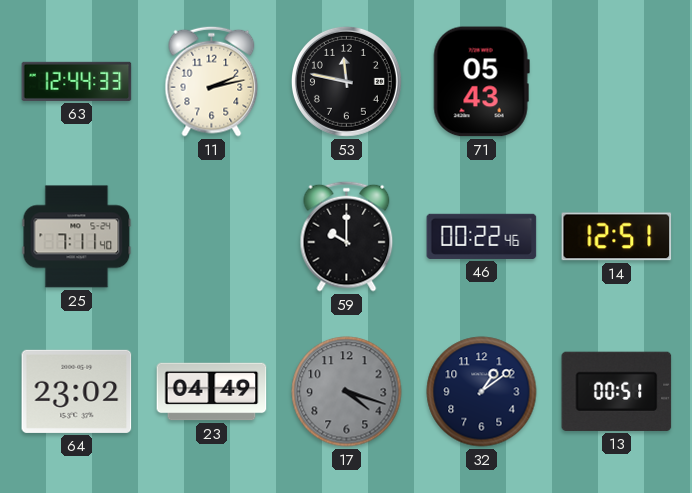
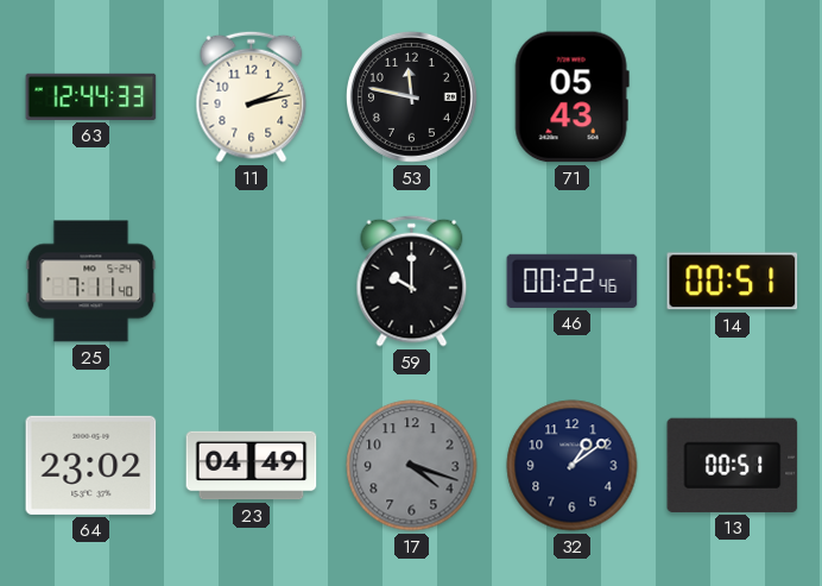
14: 12:51 -> 00:51
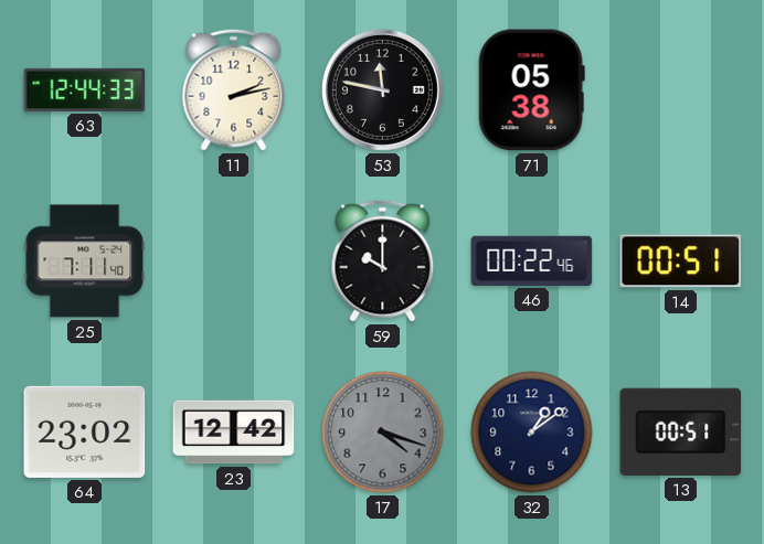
71: 05:43 -> 05:38
23: 04:49 -> 12:42
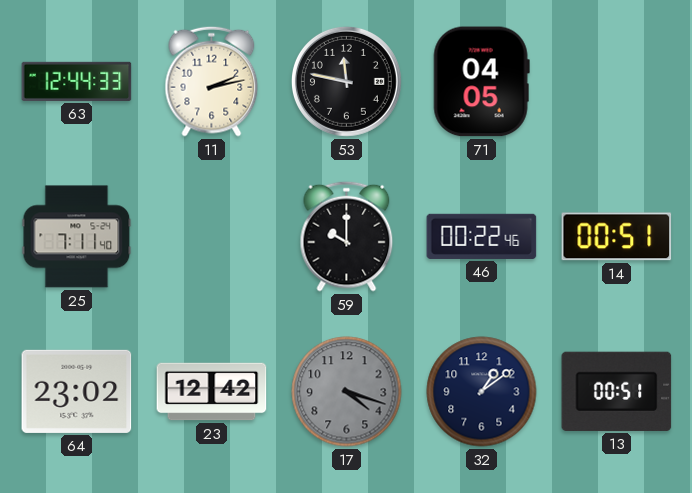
71: 05:38 -> 04:05
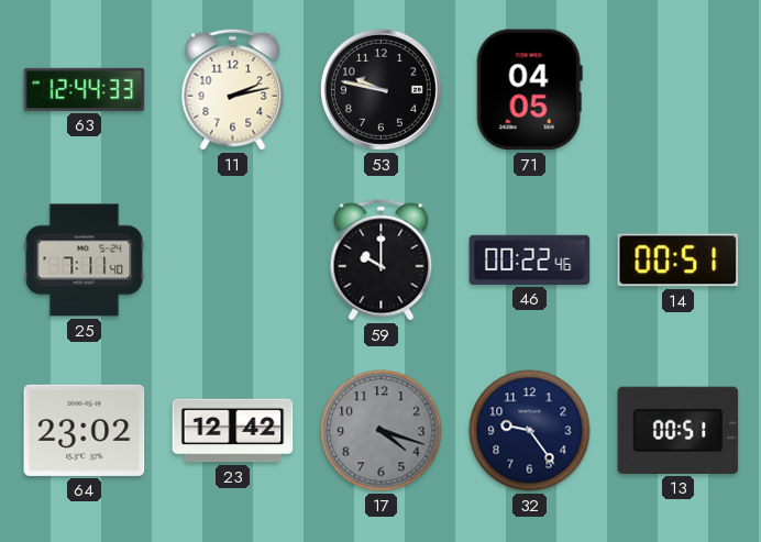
53: 11:47 -> 9:47
32: 1:09 -> 9:24
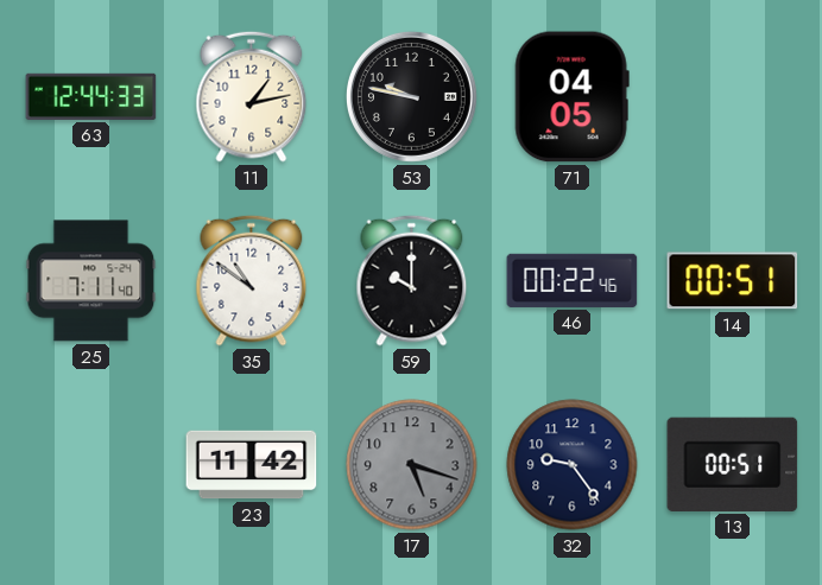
11: 2:13 -> 1:13
35: none -> 10:51
64: 23:02 -> none
23: 12:42 -> 11:42
17: 4:18 -> 5:18
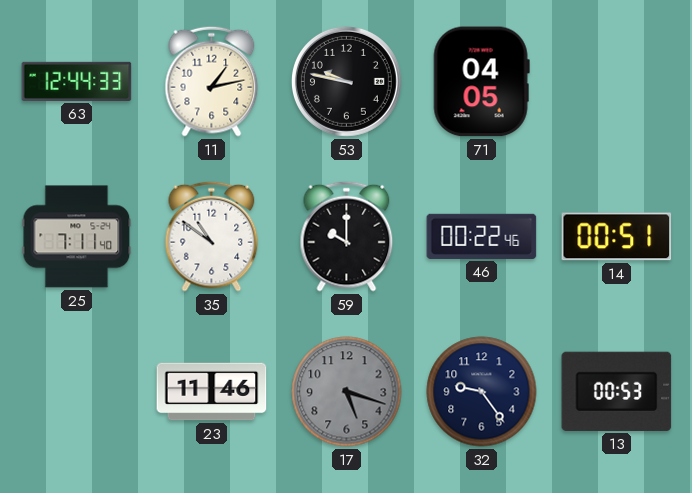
23: 11:42 -> 11:46
13: 00:51 -> 00:53
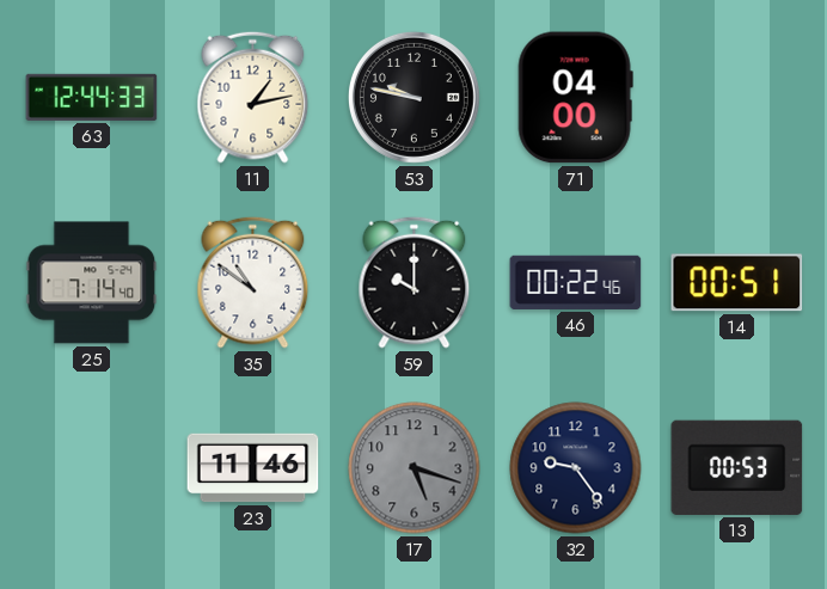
71: 04:05 -> 04:00
25: 7:11 -> 7:14
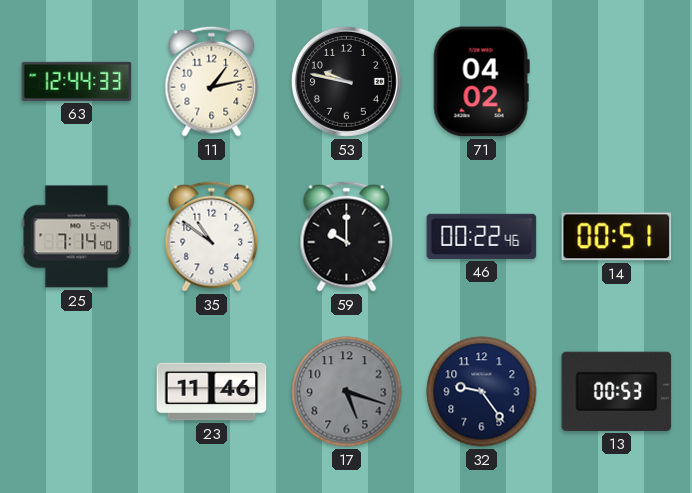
71: 04:00 -> 04:02
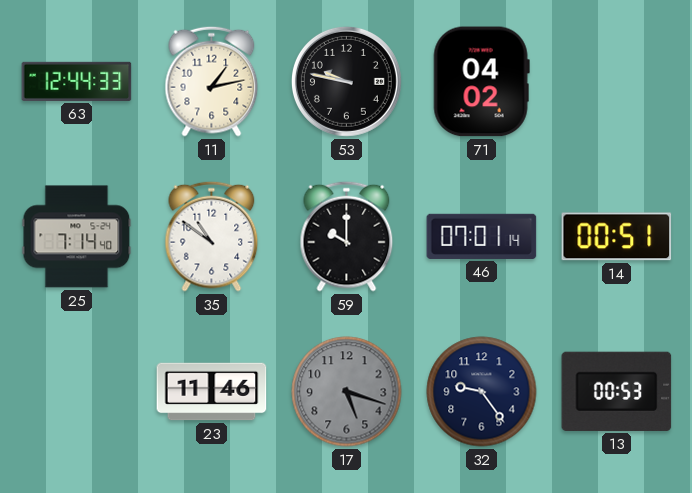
46: 00:22 -> 07:01
